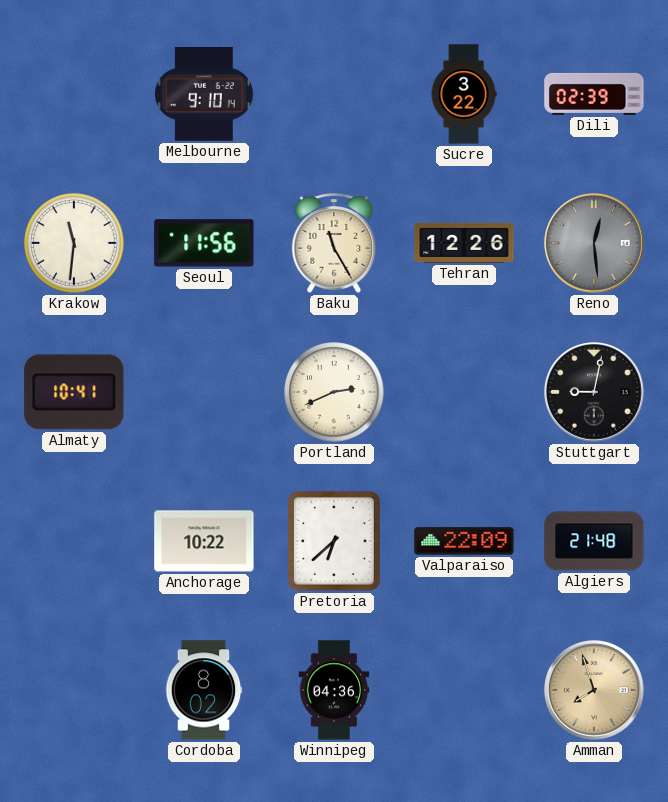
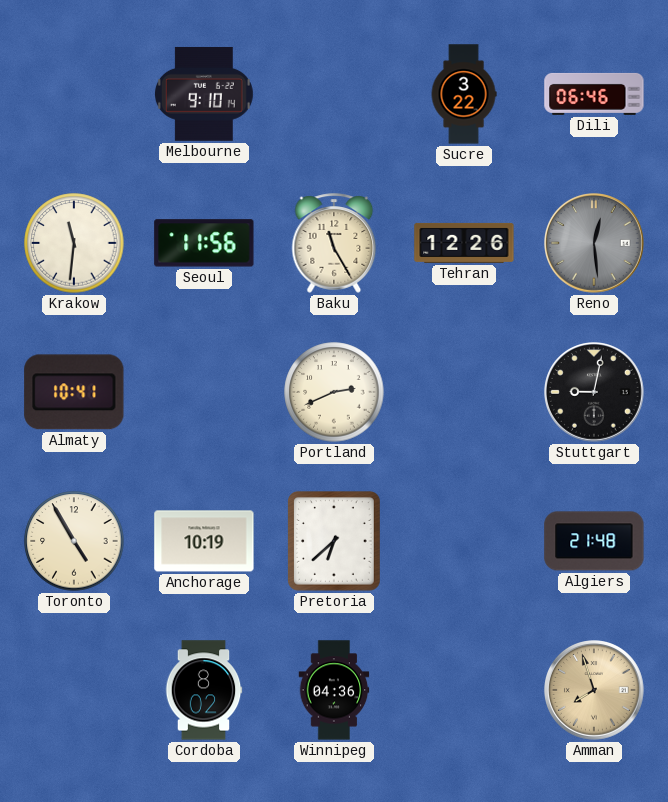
Dili: 02:39 -> 06:46
Toronto: none -> 4:55
Anchorage: 10:22 -> 10:19
Valparaiso: 22:09 -> none
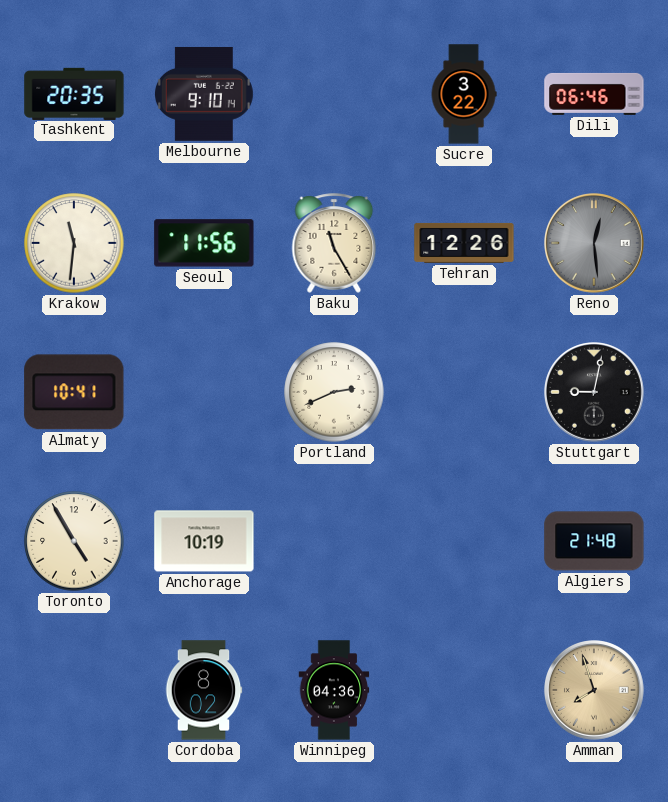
Tashkent: none -> 20:35
Pretoria: 6:38 -> none
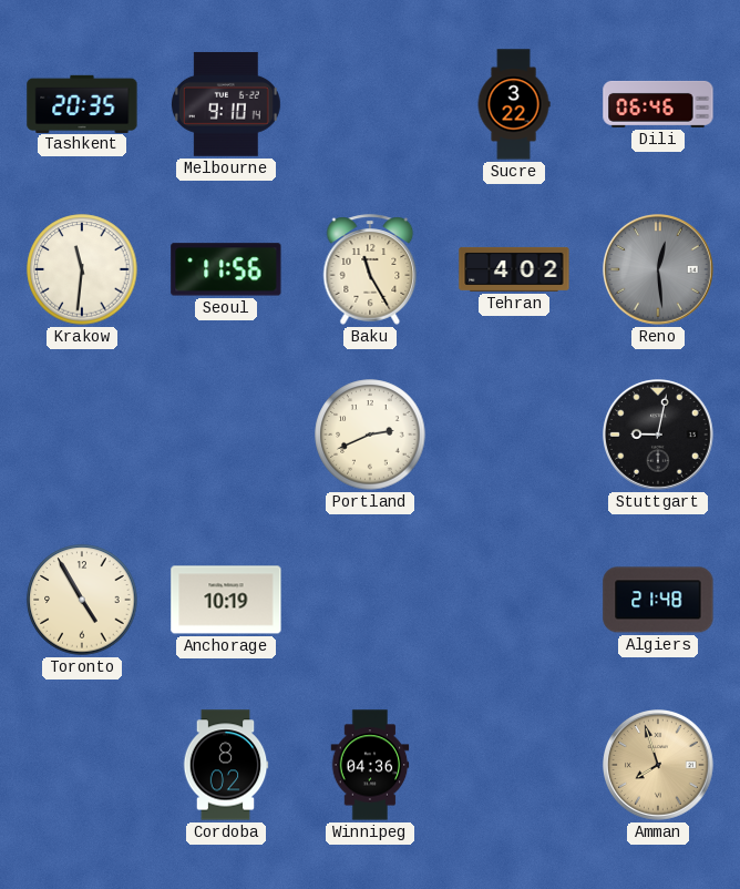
Tehran: 12:26 -> 4:02
Almaty: 10:41 -> none
